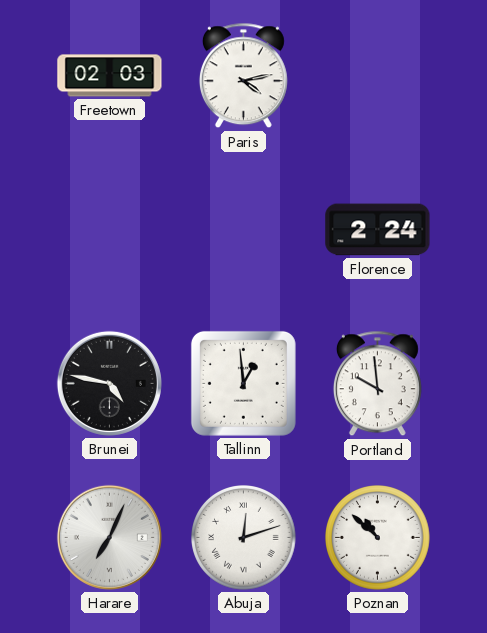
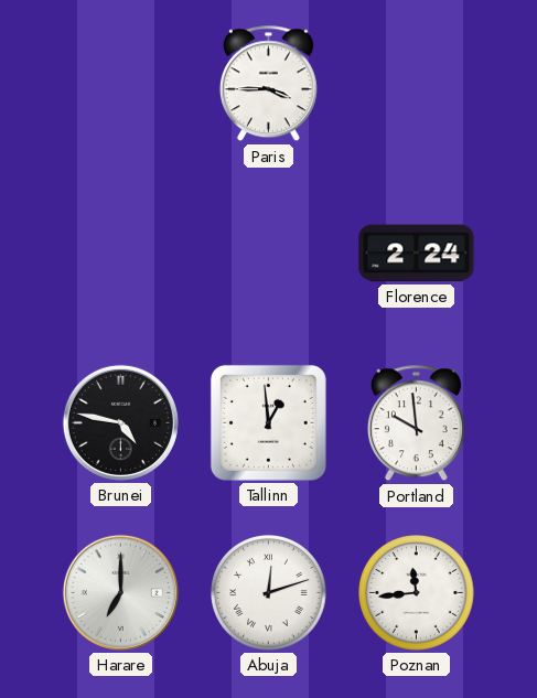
Freetown: 02:03 -> none
Paris: 4:13 -> 3:45
Harare: 7:04 -> 7:00
Poznan: 10:52 -> 11:44
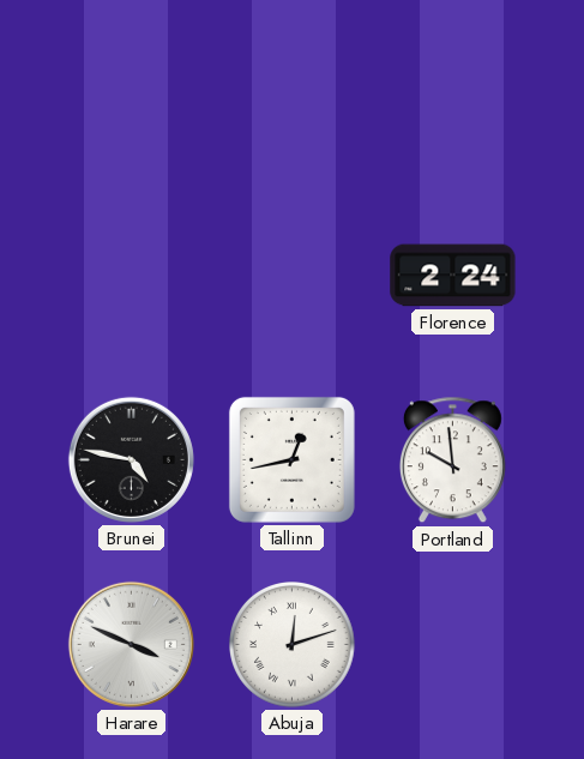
Paris: 3:45 -> none
Tallinn: 12:59 -> 12:43
Harare: 7:00 -> 3:49
Poznan: 11:44 -> none
